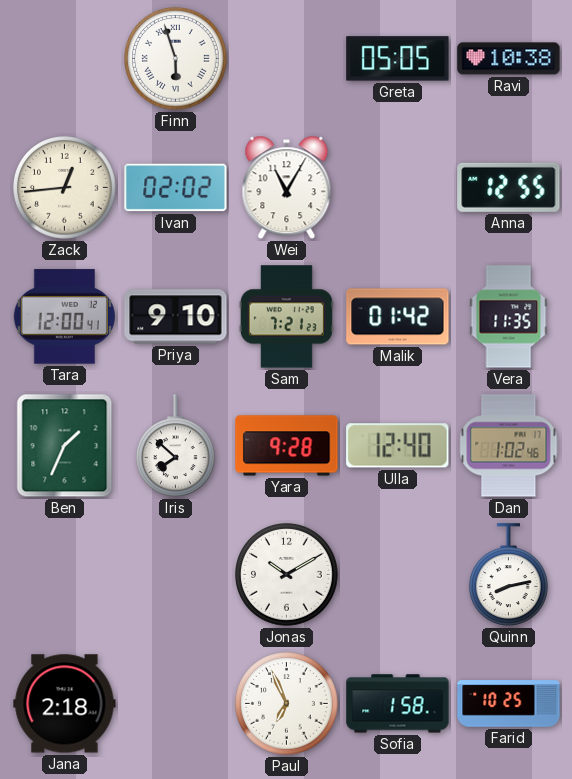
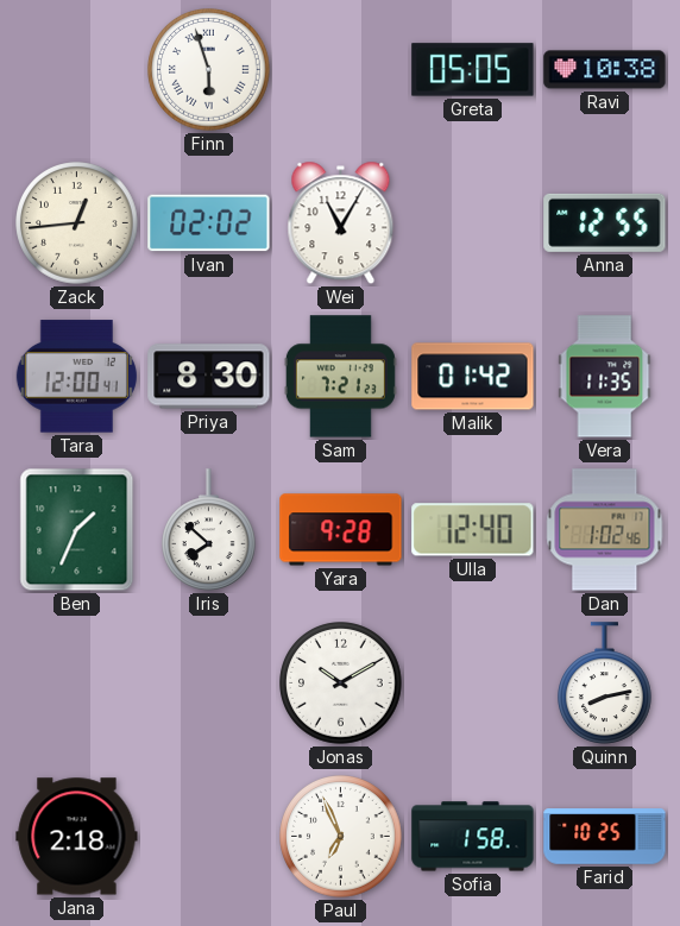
Priya: 9:10 -> 8:30
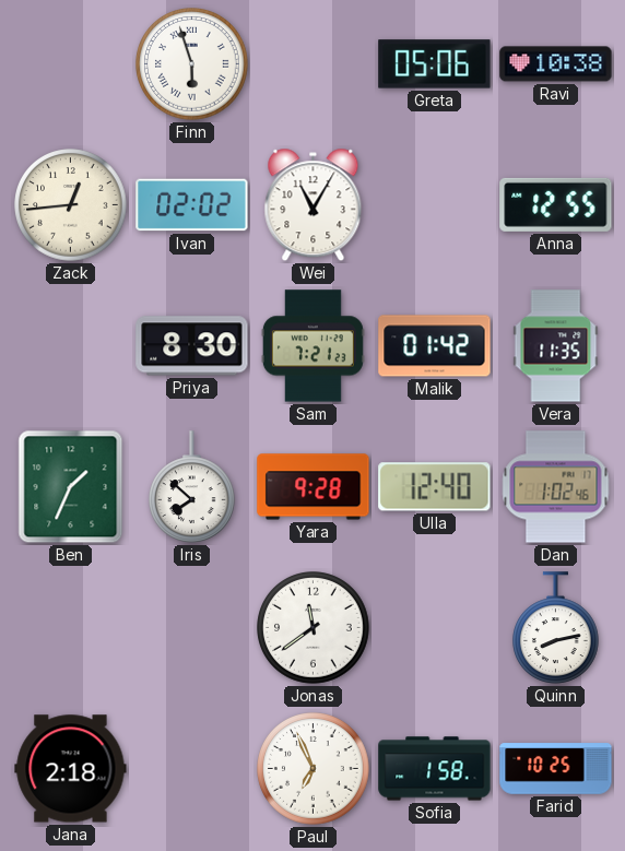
Greta: 05:05 -> 05:06
Tara: 12:00 -> none
Jonas: 10:10 -> 11:39
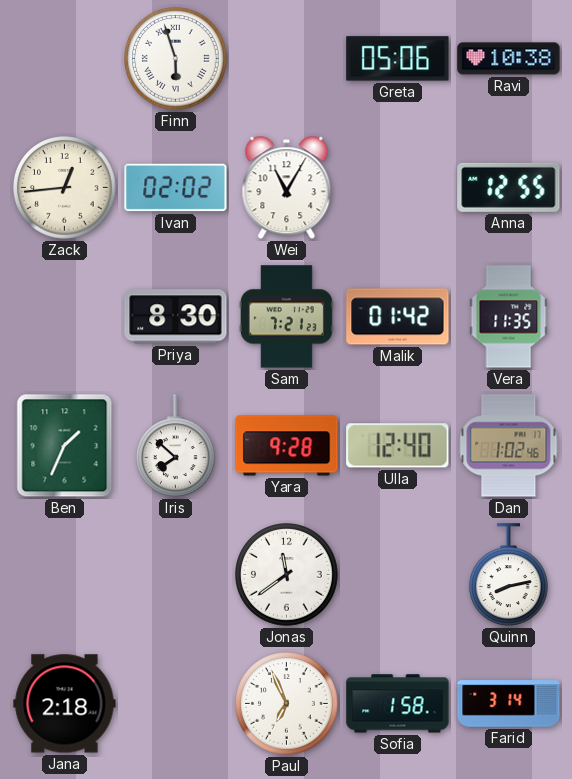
Farid: 10:25 -> 3:14
